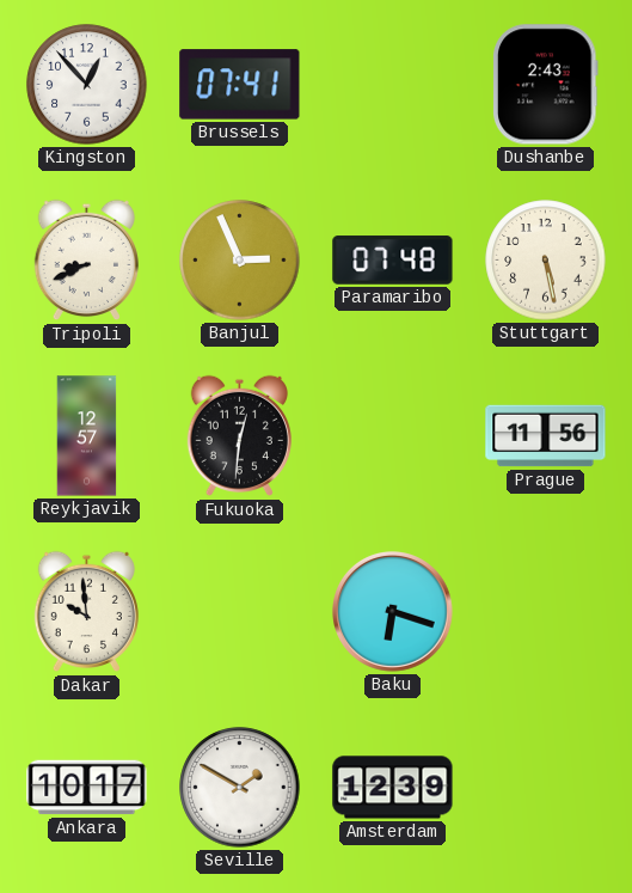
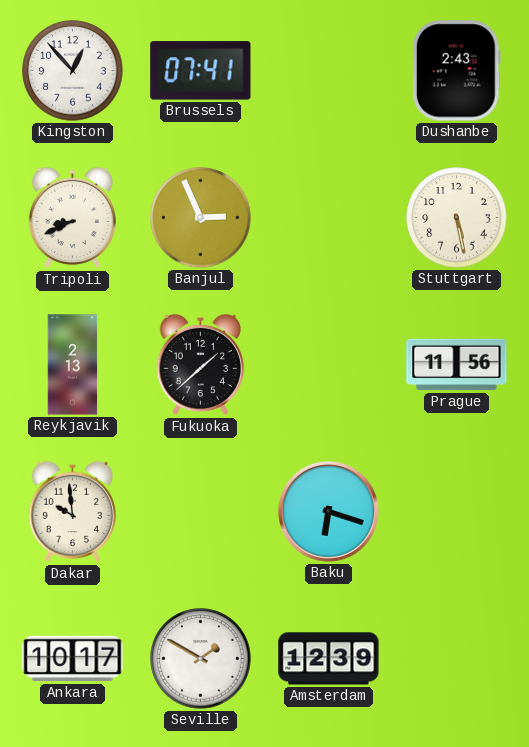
Paramaribo: 07:48 -> none
Reykjavik: 12:57 -> 2:13
Fukuoka: 12:31 -> 1:38
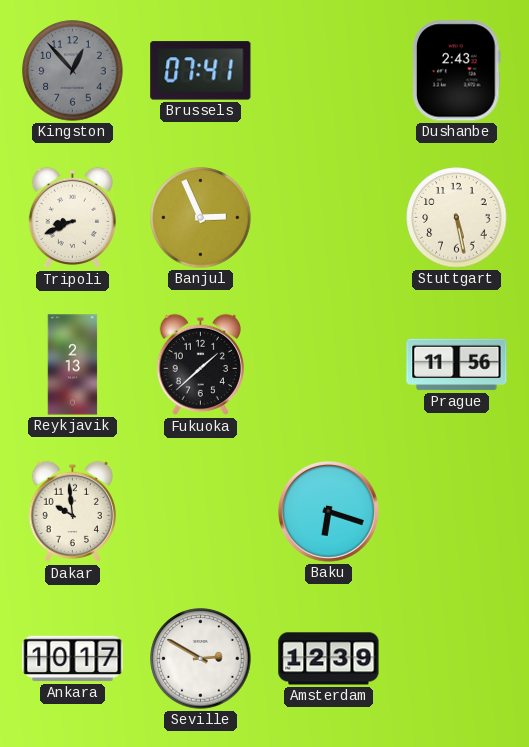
Kingston dial: white -> grey
Seville: 1:50 -> 2:50
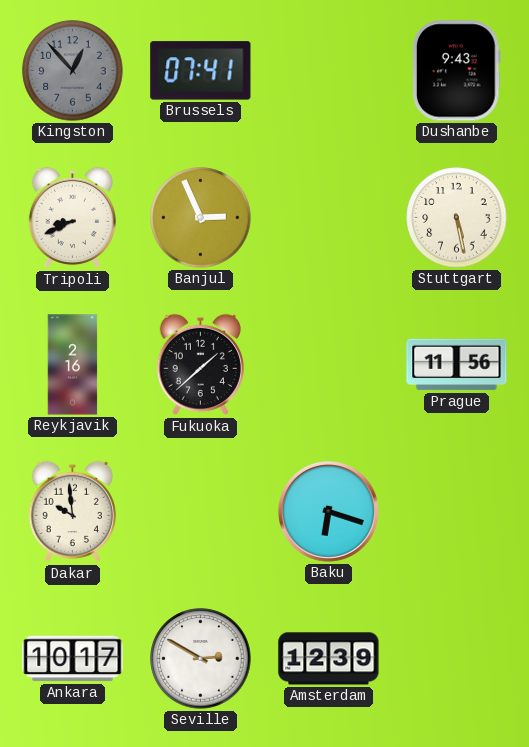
Dushanbe: 2:43 -> 9:43
Reykjavik: 2:13 -> 2:16
